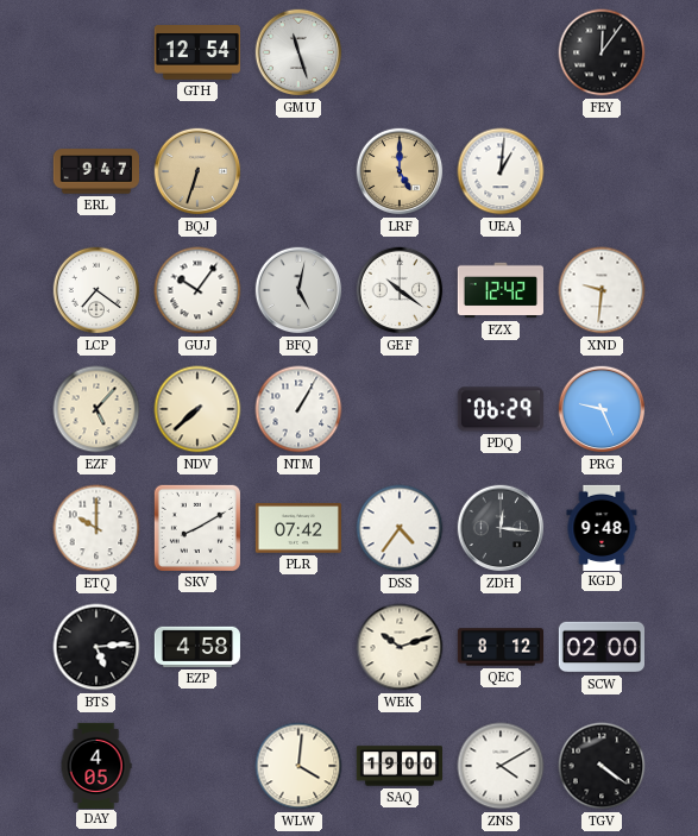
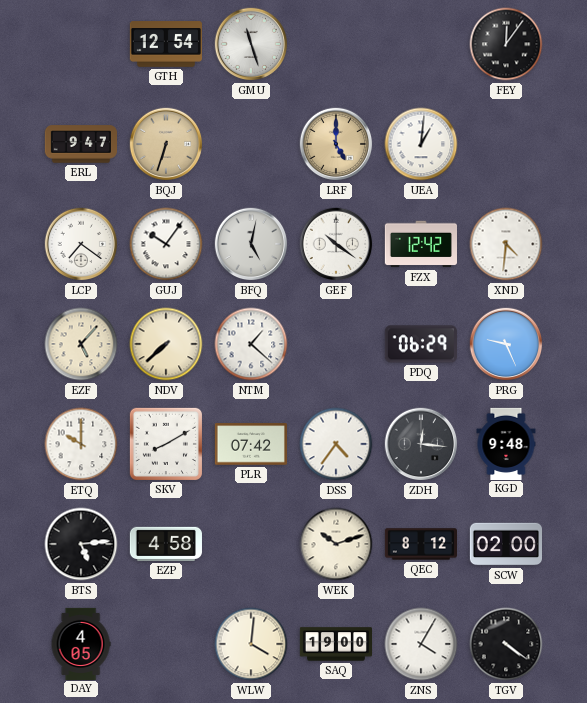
XND: 9:31 -> 4:31
NTM: 1:05 -> 1:22
ZNS: 4:10 -> 4:05
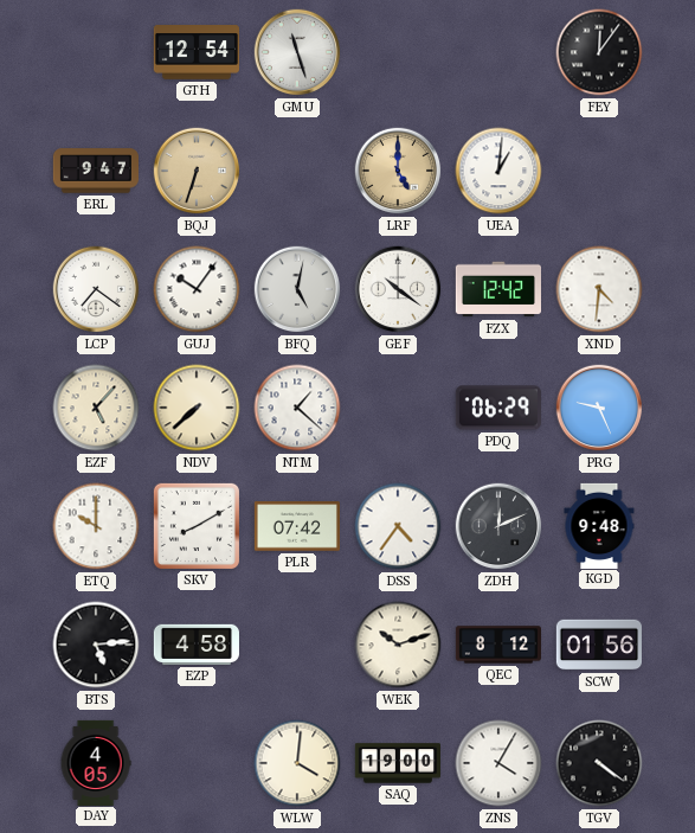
ZDH: 12:16 -> 12:11
SCW: 02:00 -> 01:56
